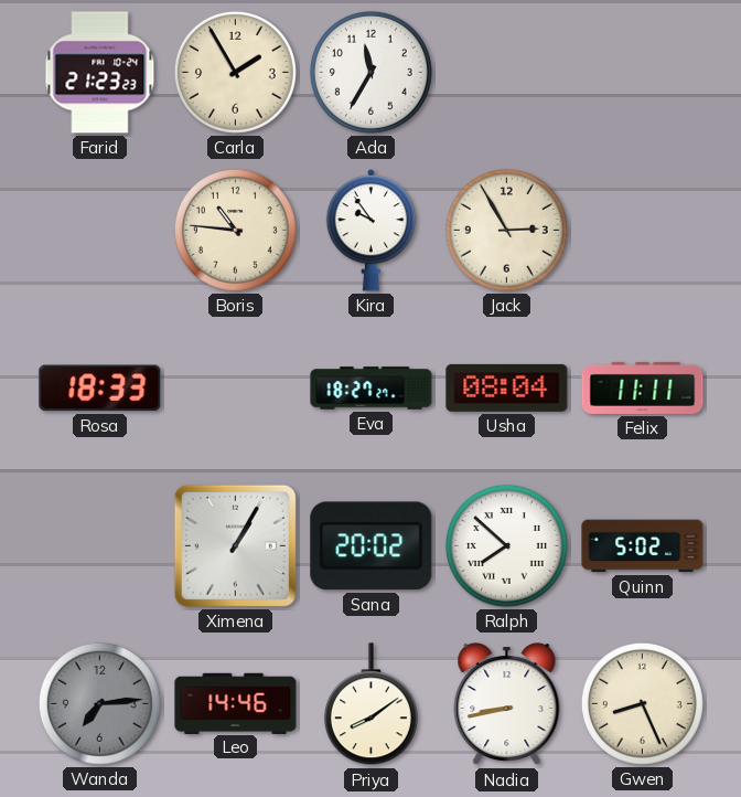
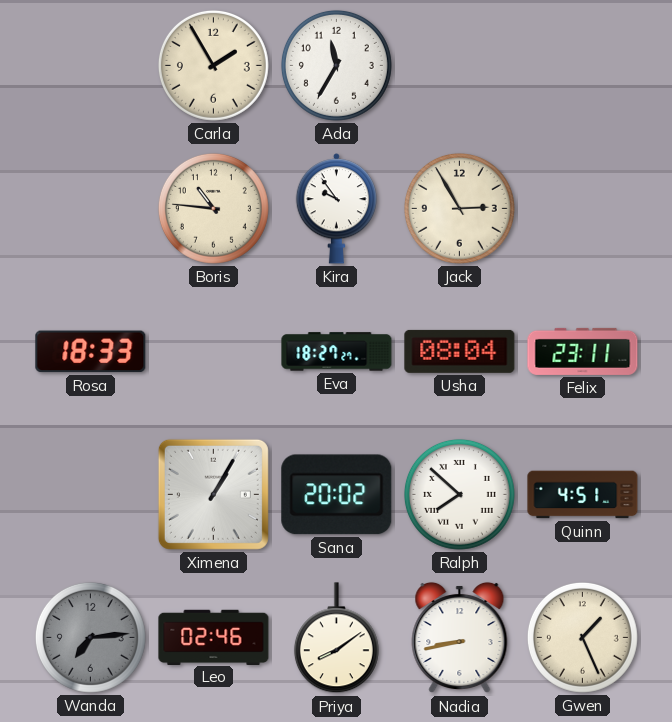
Farid: 21:23 -> none
Felix: 11:11 -> 23:11
Quinn: 5:02 -> 4:51
Leo: 14:46 -> 02:46
Gwen: 8:26 -> 1:26
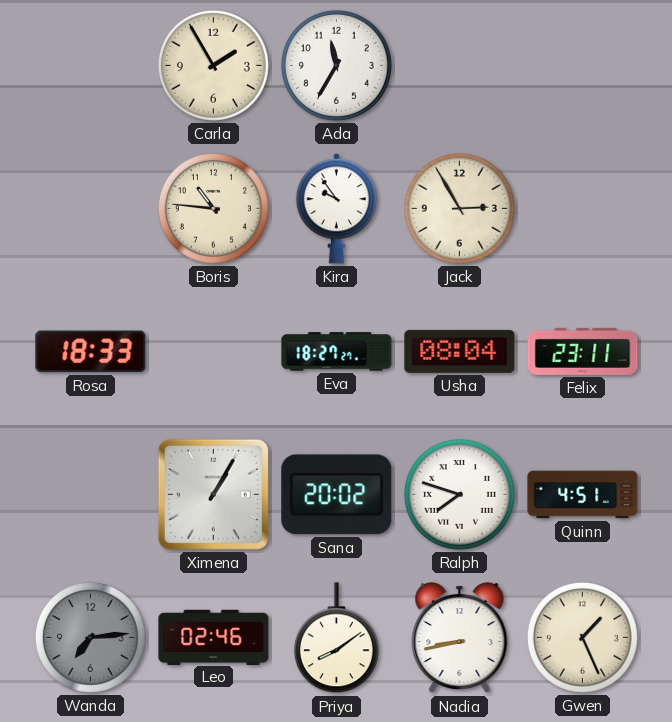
Ralph: 7:52 -> 7:48
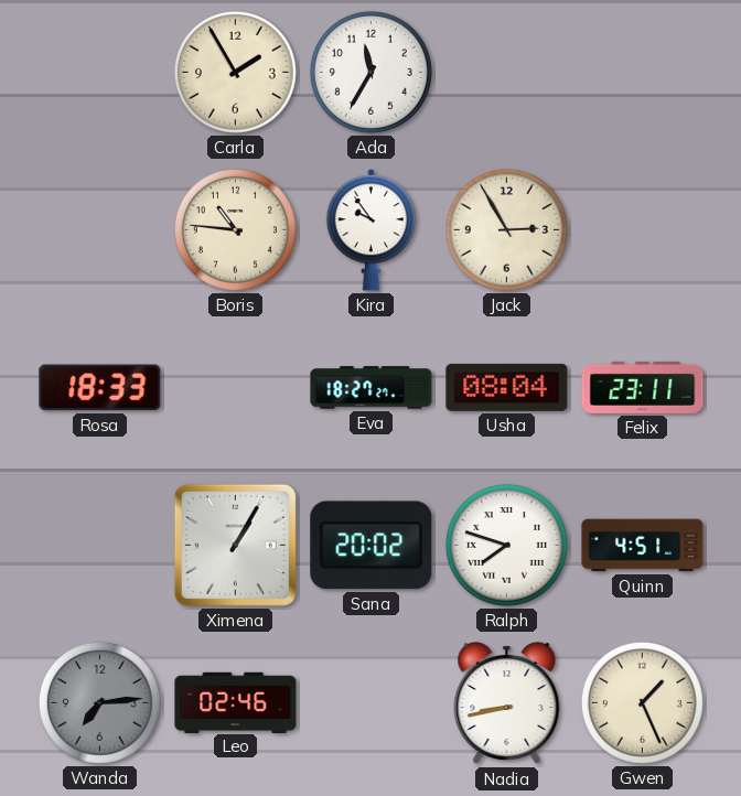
Priya: 8:09 -> none
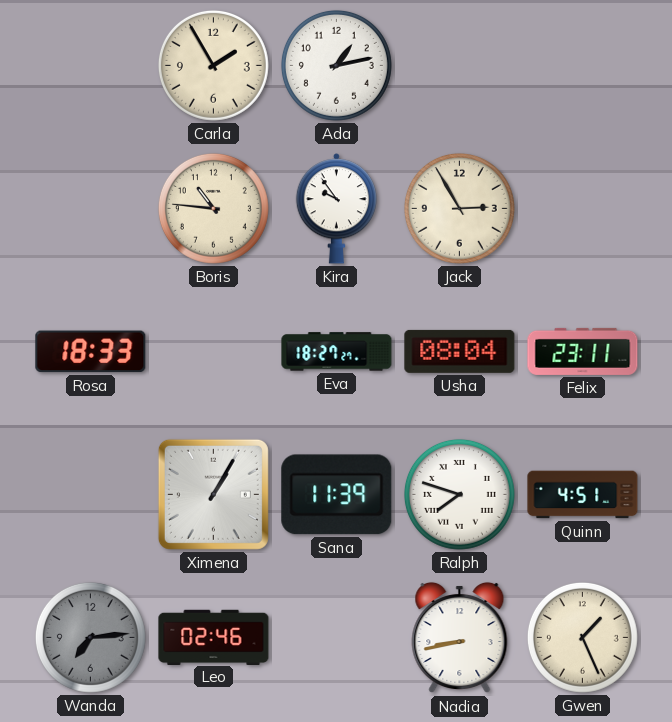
Ada: 11:35 -> 1:13
Sana: 20:02 -> 11:39
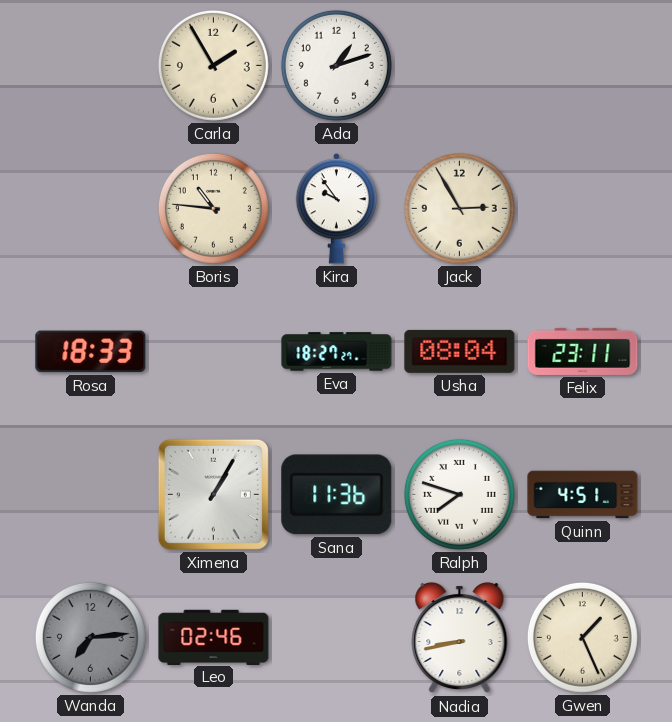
Ada: 1:13 -> 1:12
Sana: 11:39 -> 11:36
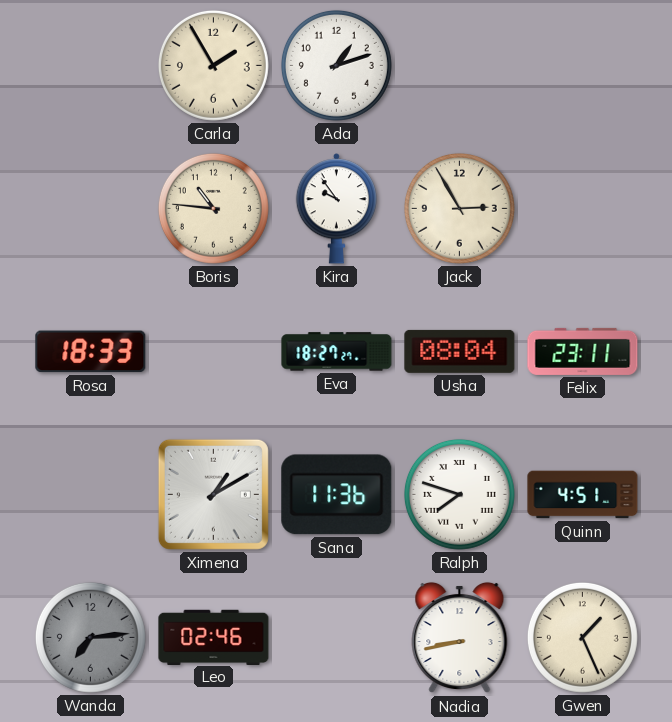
Ximena: 1:05 -> 1:10
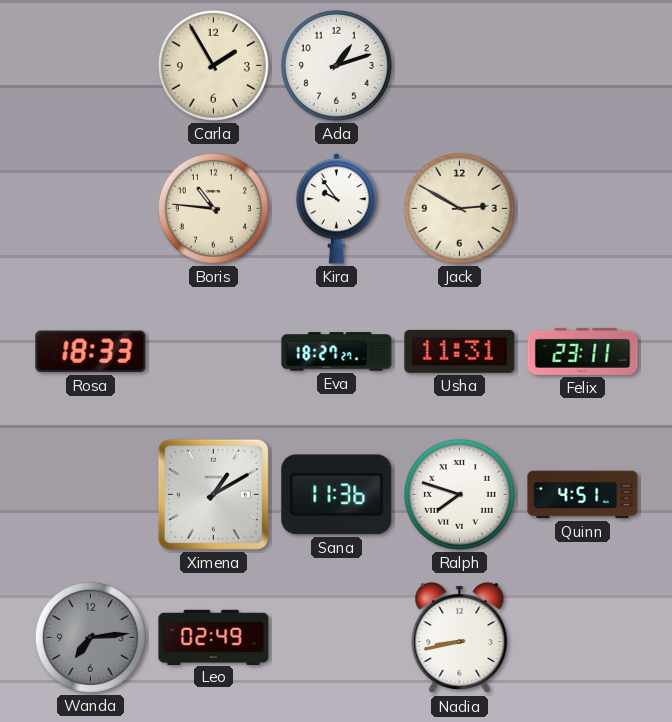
Jack: 2:55 -> 2:50
Usha: 08:04 -> 11:31
Leo: 02:46 -> 02:49
Gwen: 1:26 -> none
